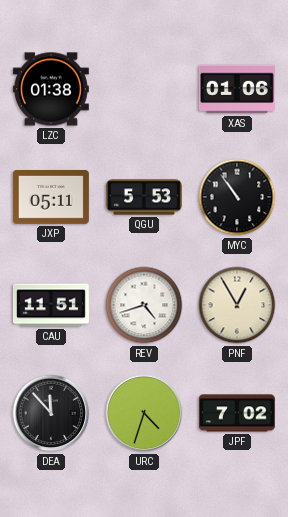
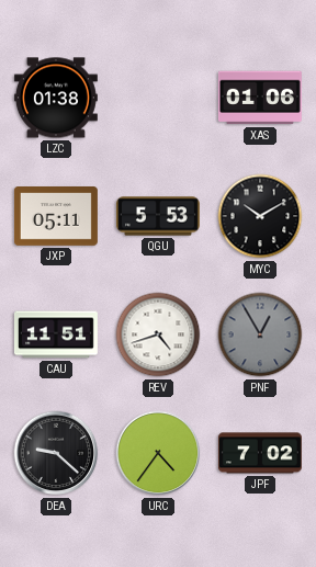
MYC: 10:54 -> 10:10
PNF dial: cream -> grey
DEA: 11:53 -> 9:22
URC: 4:33 -> 4:36
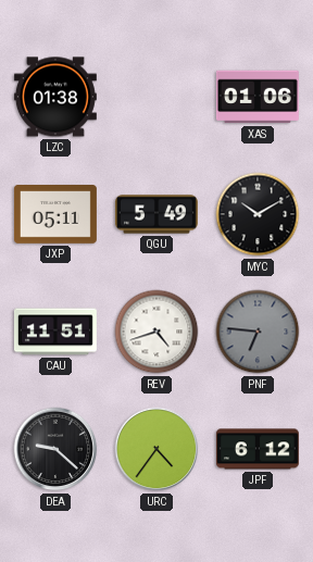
QGU: 5:53 -> 5:49
PNF: 12:55 -> 6:46
JPF: 7:02 -> 6:12
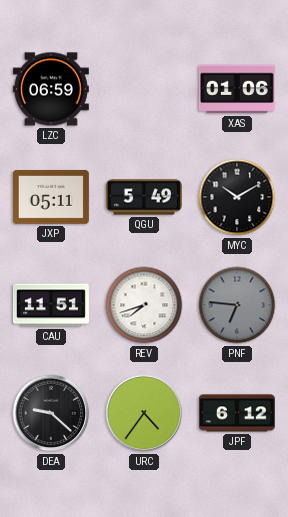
LZC: 01:38 -> 06:59
REV: 4:42 -> 7:42
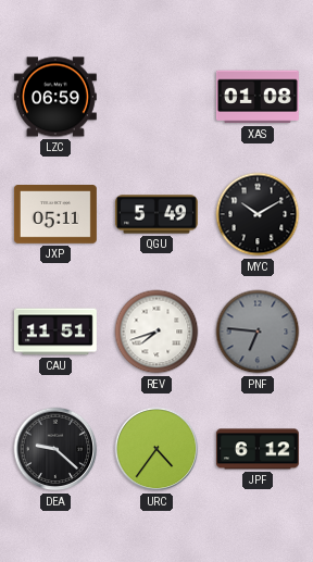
XAS: 01:06 -> 01:08
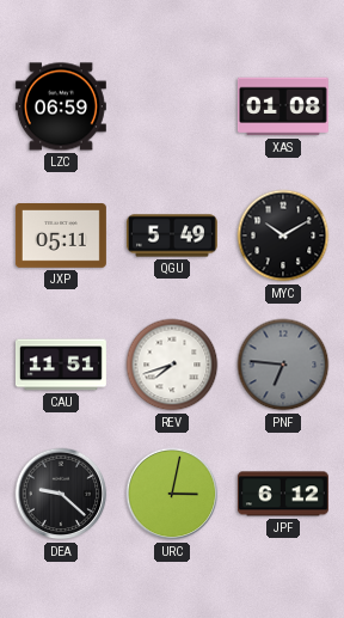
URC: 4:36 -> 3:02
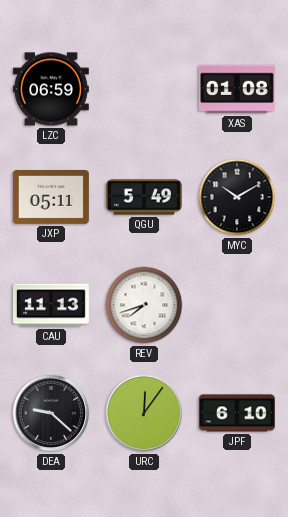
CAU: 11:51 -> 11:13
PNF: 6:46 -> none
URC: 3:02 -> 12:06
JPF: 6:12 -> 6:10
